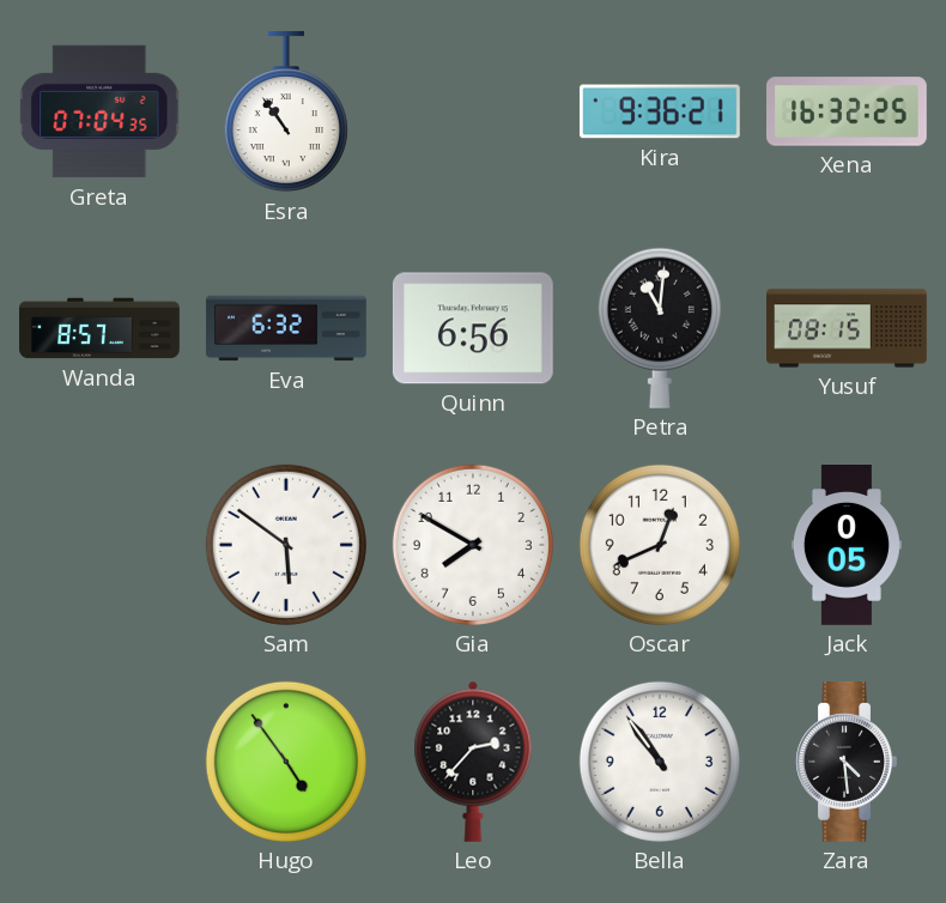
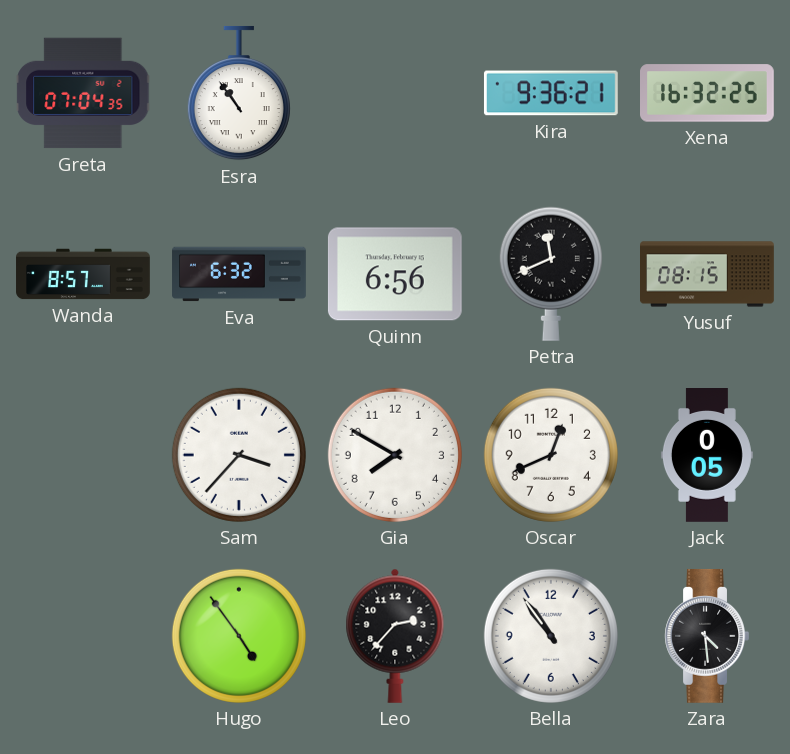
Petra: 11:01 -> 11:41
Sam: 5:51 -> 3:37
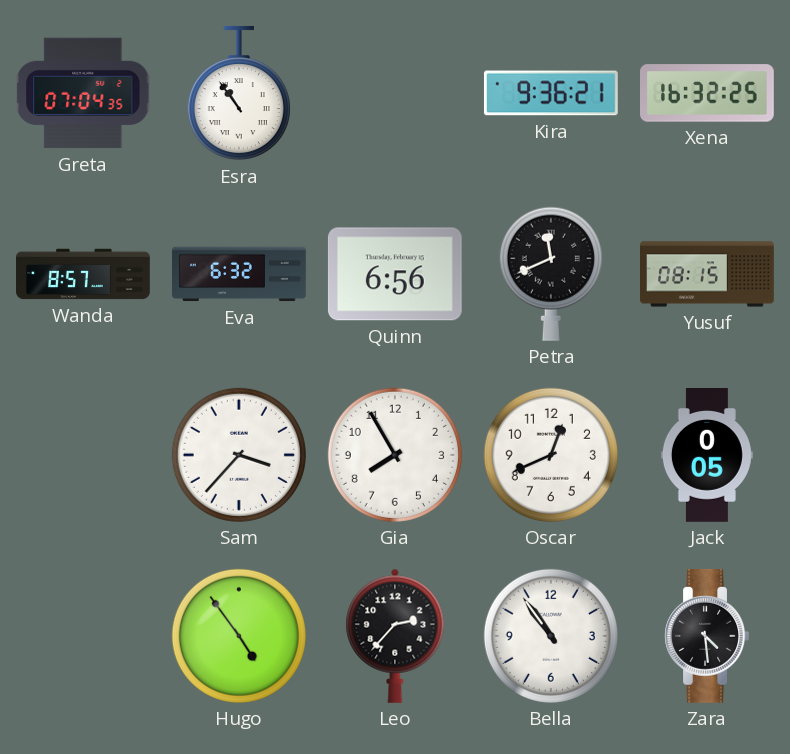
Gia: 7:50 -> 7:55
